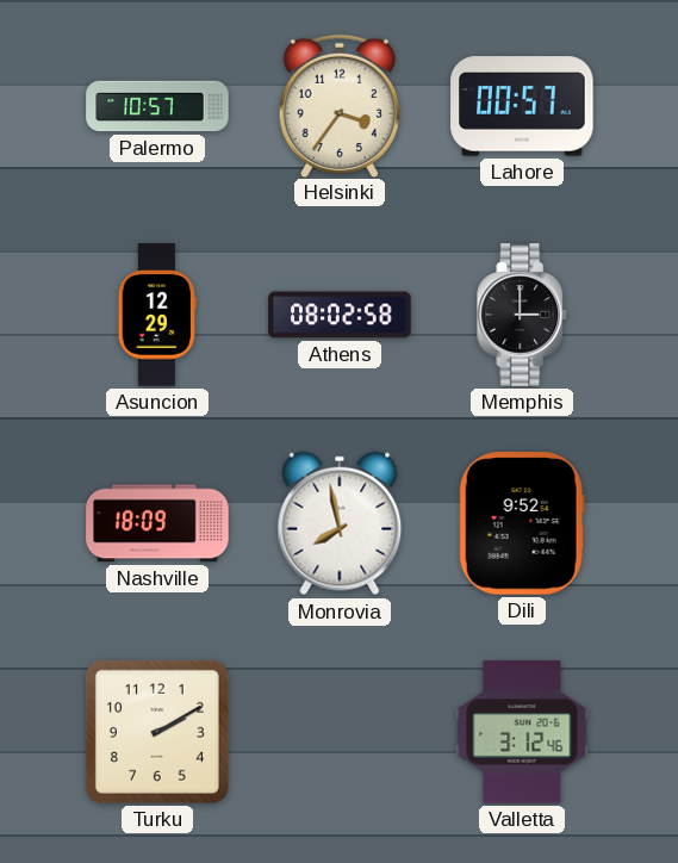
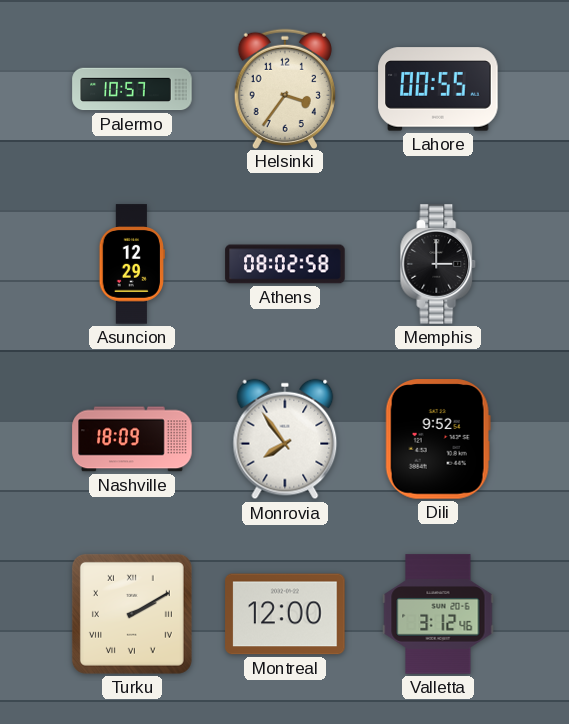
Lahore: 00:57 -> 00:55
Monrovia: 7:58 -> 7:54
Turku numerals: Arabic -> Roman
Montreal: none -> 12:00
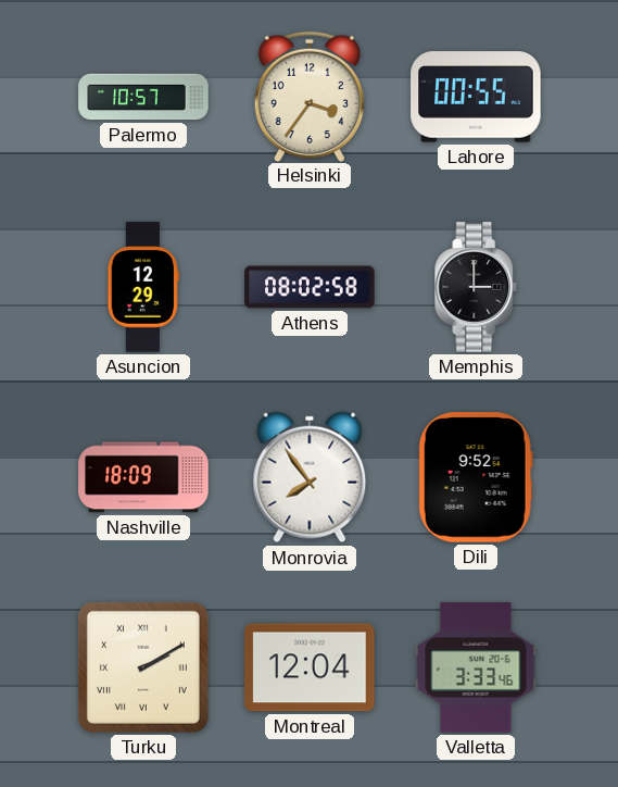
Montreal: 12:00 -> 12:04
Valletta: 3:12 -> 3:33
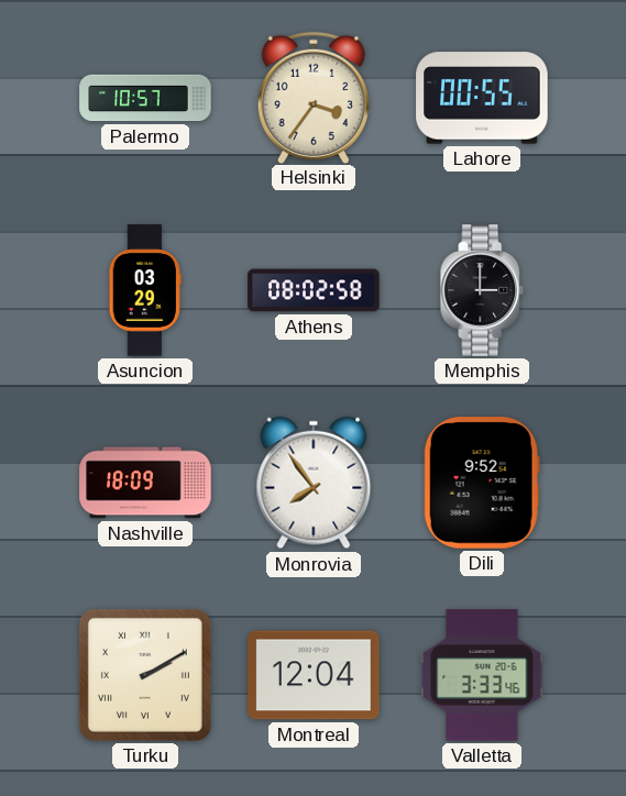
Asuncion: 12:29 -> 03:29
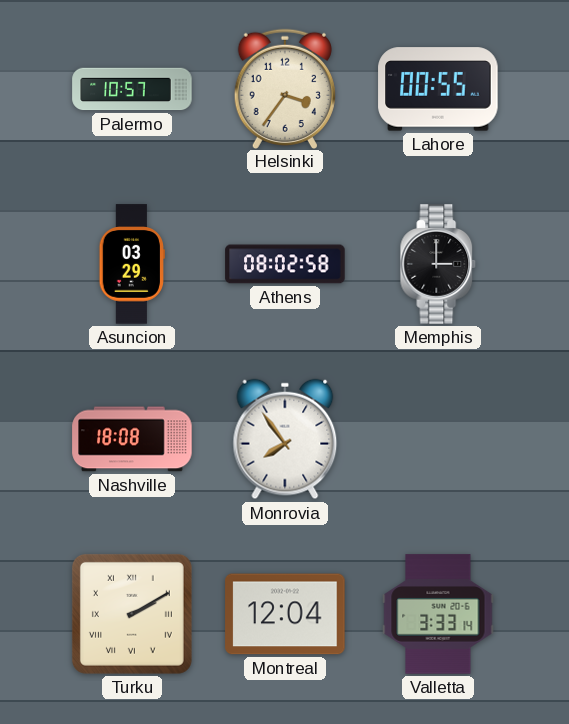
Nashville: 18:09 -> 18:08
Dili: 9:52 -> none
Valletta: 3:33:46 -> 3:33:14
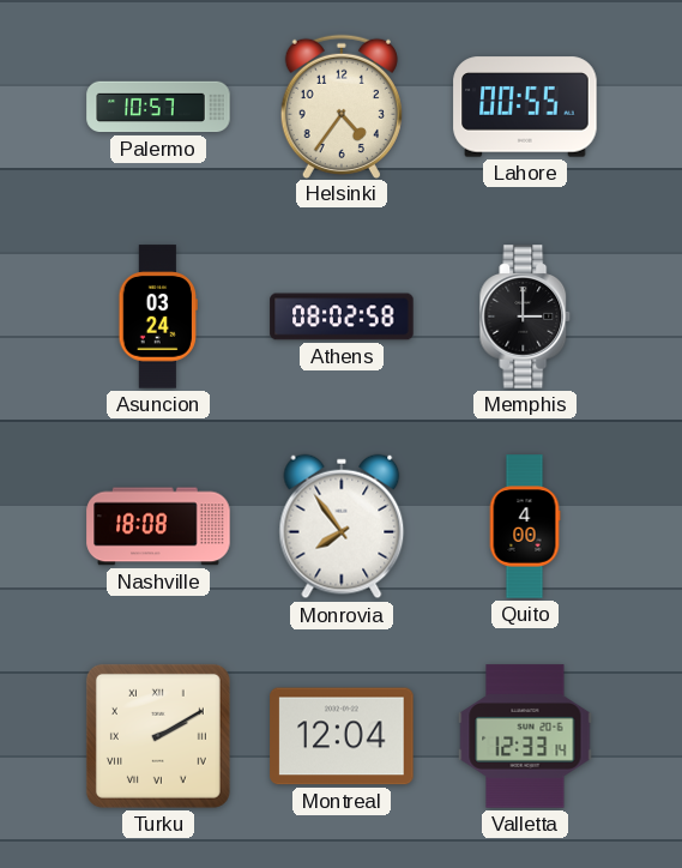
Helsinki: 3:36 -> 4:36
Asuncion: 03:29 -> 03:24
Quito: none -> 4:00
Valletta: 3:33 -> 12:33
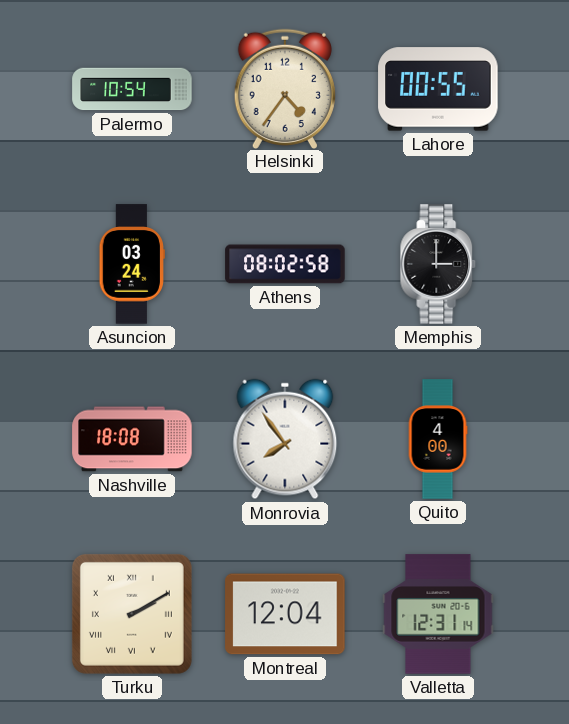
Palermo: 10:57 -> 10:54
Valletta: 12:33 -> 12:31
